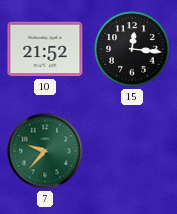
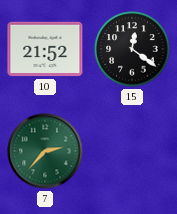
15: 12:16 -> 12:21
7: 9:37 -> 2:37
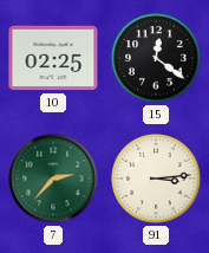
10: 21:52 -> 02:25
91: none -> 3:14
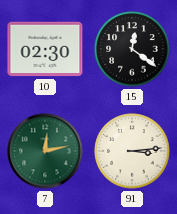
10: 02:25 -> 02:30
7: 2:37 -> 12:13
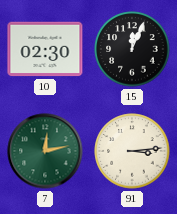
15: 12:21 -> 12:04
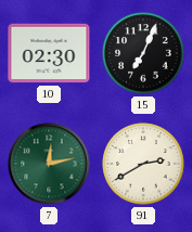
15: 12:04 -> 7:04
91: 3:14 -> 2:40
